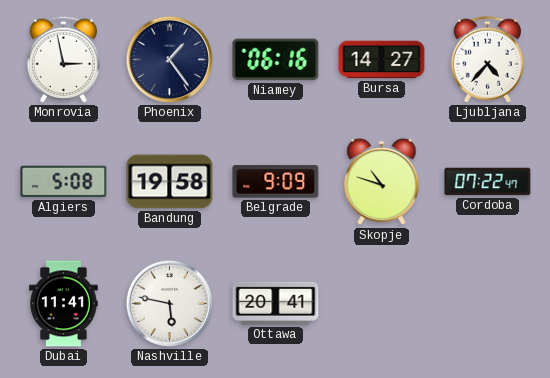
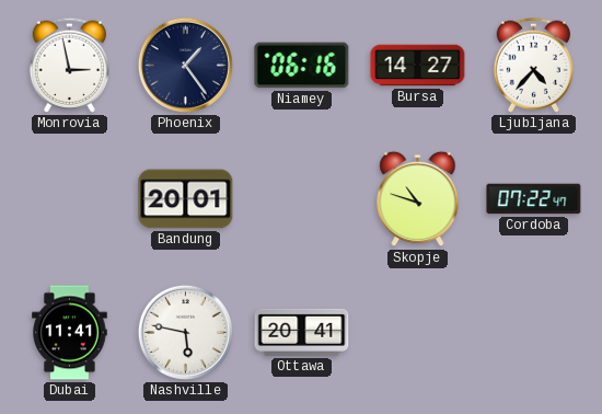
Algiers: 5:08 -> none
Bandung: 19:58 -> 20:01
Belgrade: 9:09 -> none
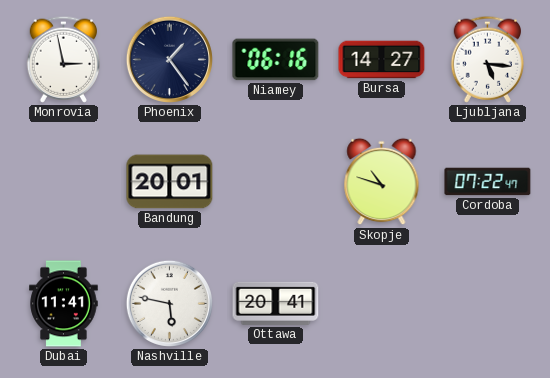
Ljubljana: 4:37 -> 5:16
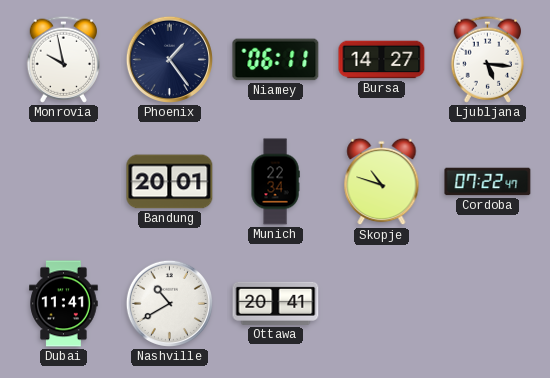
Monrovia: 2:58 -> 9:58
Niamey: 06:16 -> 06:11
Munich: none -> 22:34
Nashville: 5:47 -> 10:40
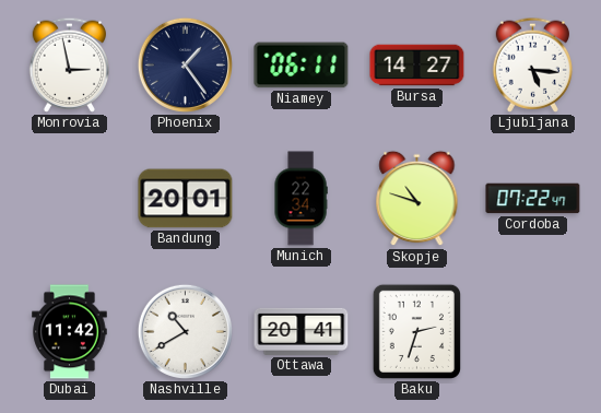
Monrovia: 9:58 -> 2:58
Dubai: 11:41 -> 11:42
Baku: none -> 2:33
